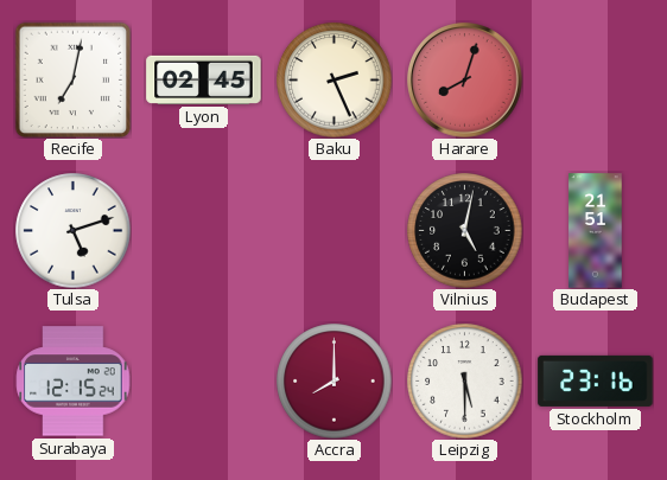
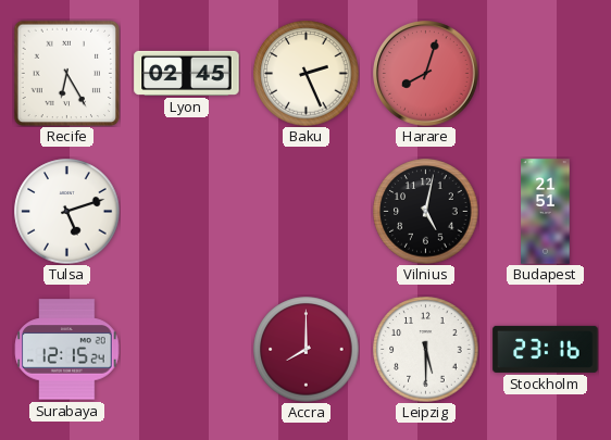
Recife: 7:02 -> 6:25
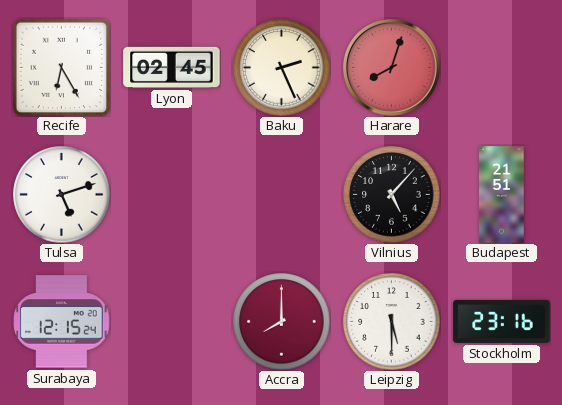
Vilnius: 5:02 -> 5:07
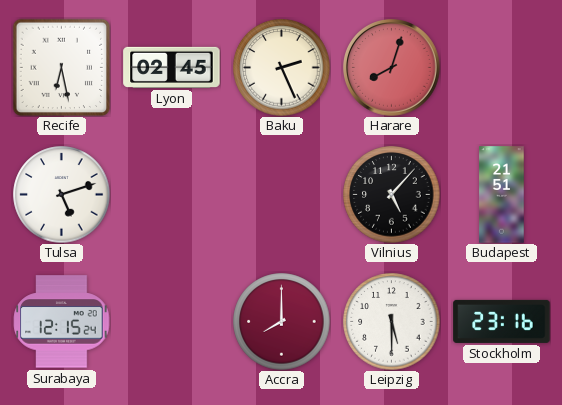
Recife: 6:25 -> 6:28
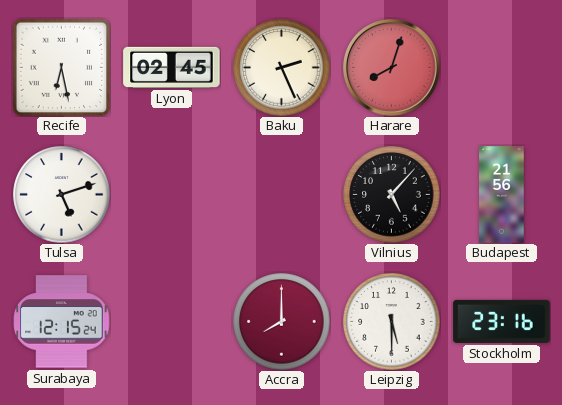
Budapest: 21:51 -> 21:56
